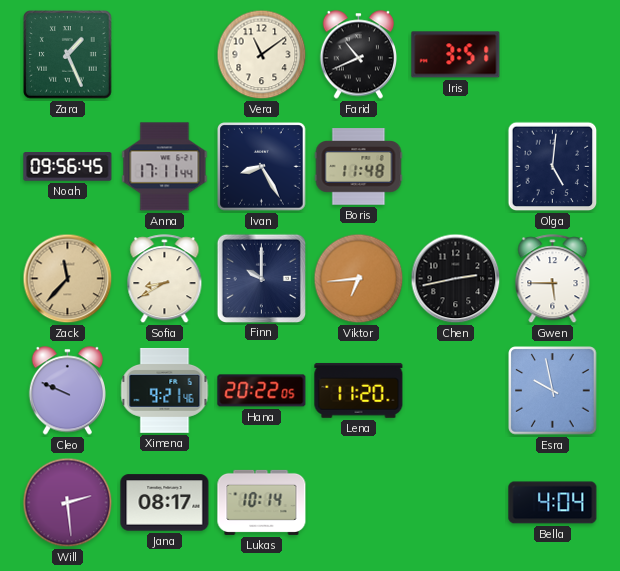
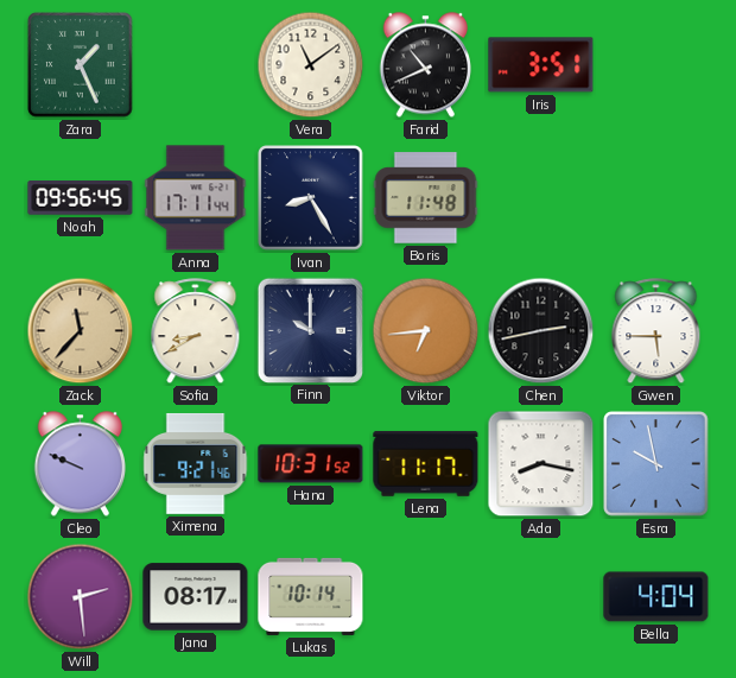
Olga: 5:01 -> none
Hana: 20:22 -> 10:31
Lena: 11:20 -> 11:17
Ada: none -> 8:17
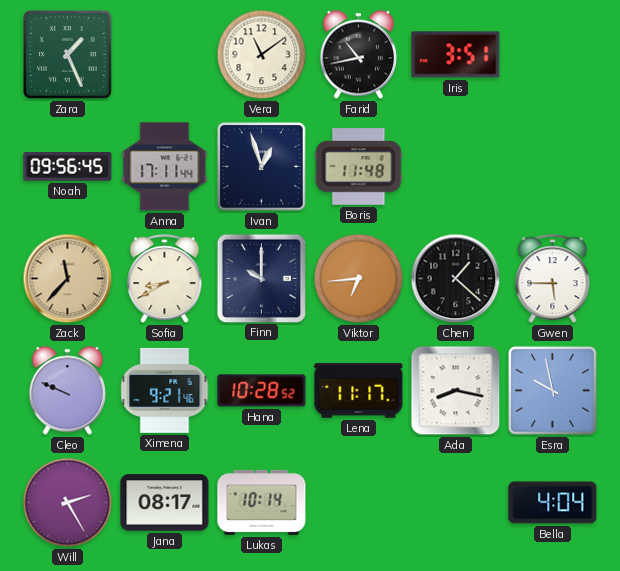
Farid: 10:41 -> 10:43
Ivan: 8:25 -> 12:57
Chen: 2:43 -> 1:22
Hana: 10:31 -> 10:28
Will: 2:29 -> 2:25
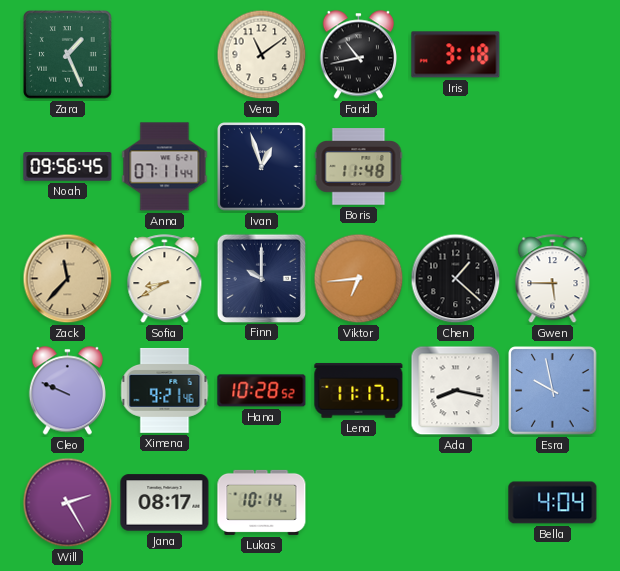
Iris: 3:51 -> 3:18
Anna: 17:11 -> 07:11
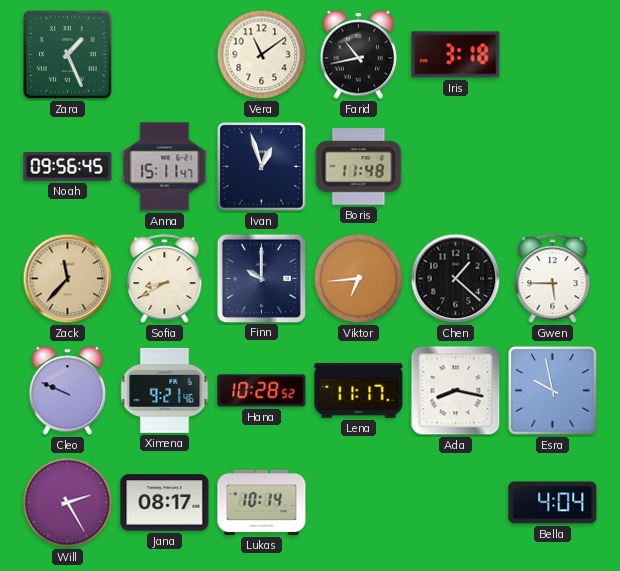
Anna: 07:11 -> 15:11
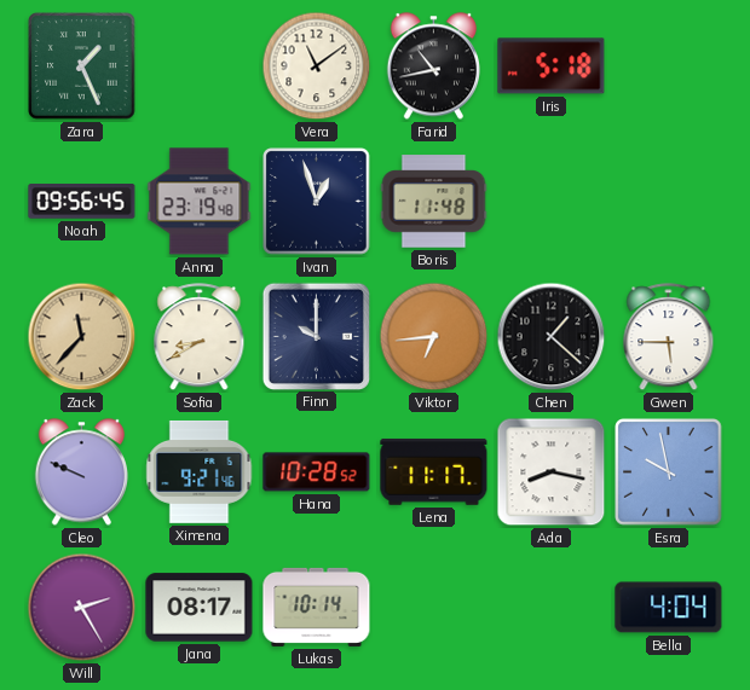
Iris: 3:18 -> 5:18
Anna: 15:11 -> 23:19
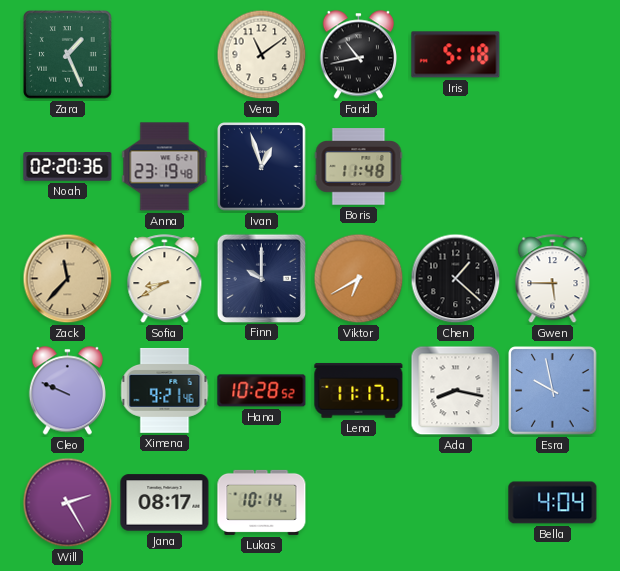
Noah: 09:56 -> 02:20
Viktor: 6:44 -> 6:40
